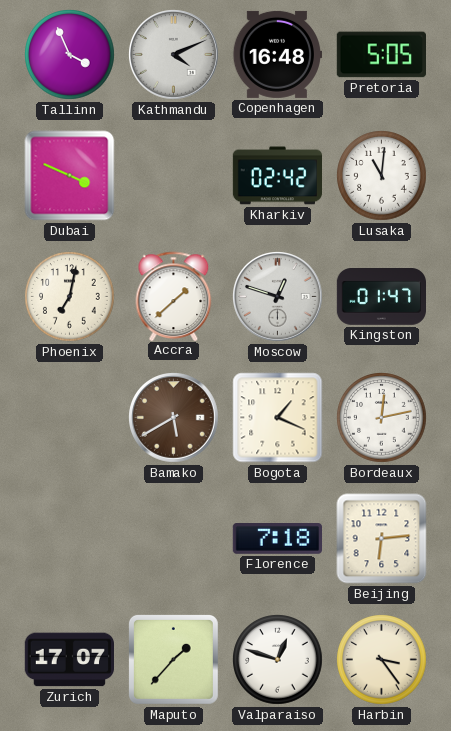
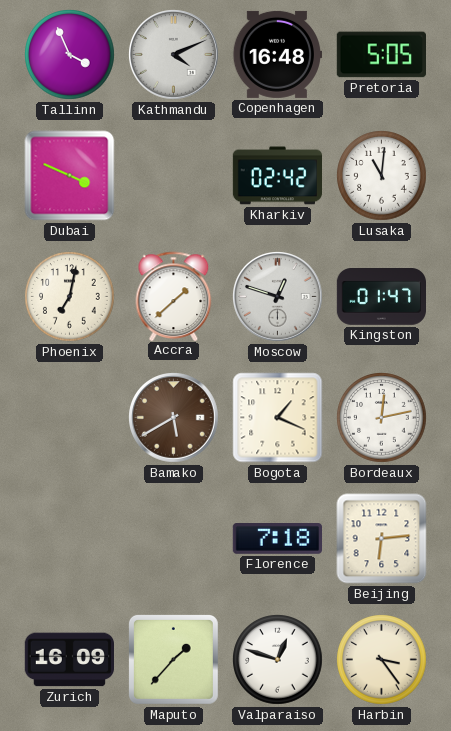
Zurich: 17:07 -> 16:09
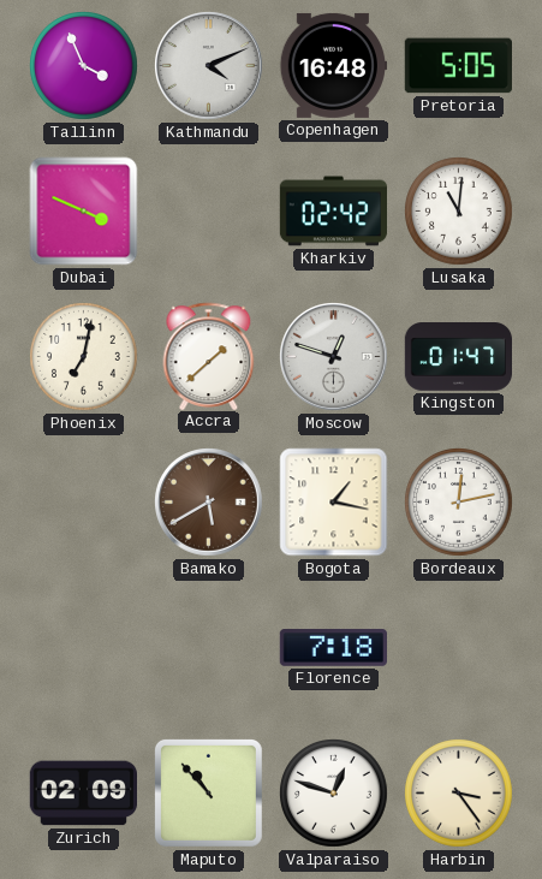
Bogota: 1:19 -> 1:17
Beijing: 6:14 -> none
Zurich: 16:09 -> 02:09
Maputo: 1:37 -> 10:53
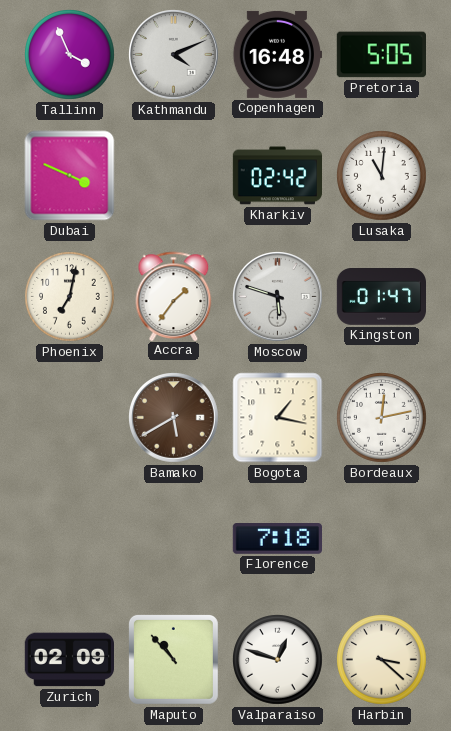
Accra: 1:38 -> 1:36
Moscow: 12:48 -> 5:48
Harbin: 3:24 -> 3:22
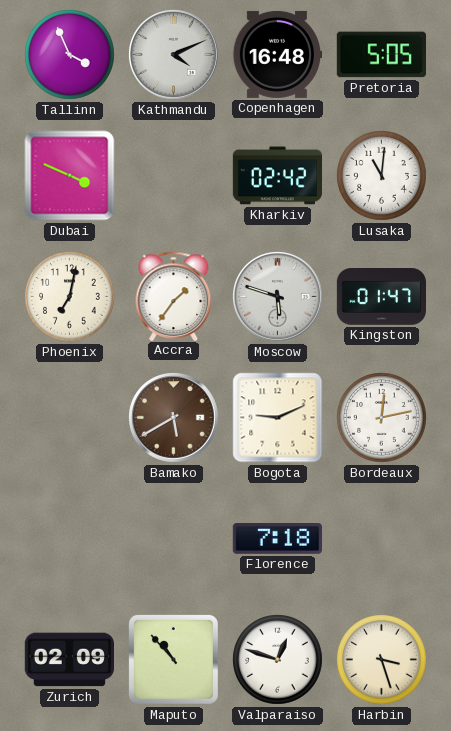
Bogota: 1:17 -> 9:11
Harbin: 3:22 -> 3:27
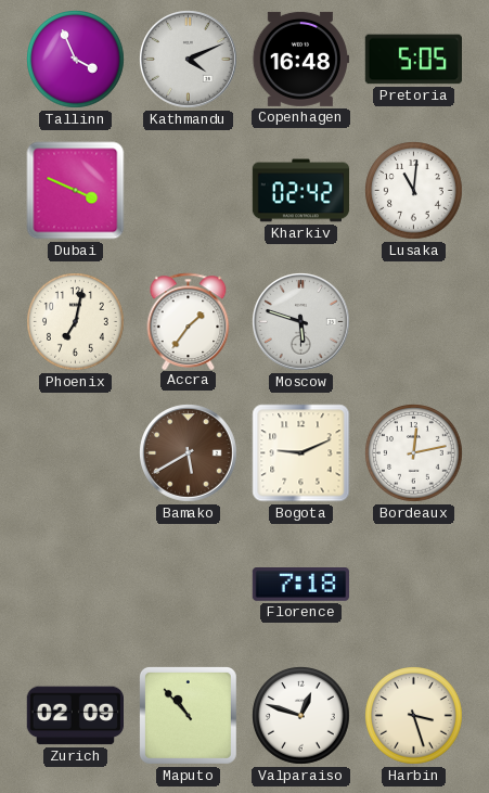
Kingston: 01:47 -> none
